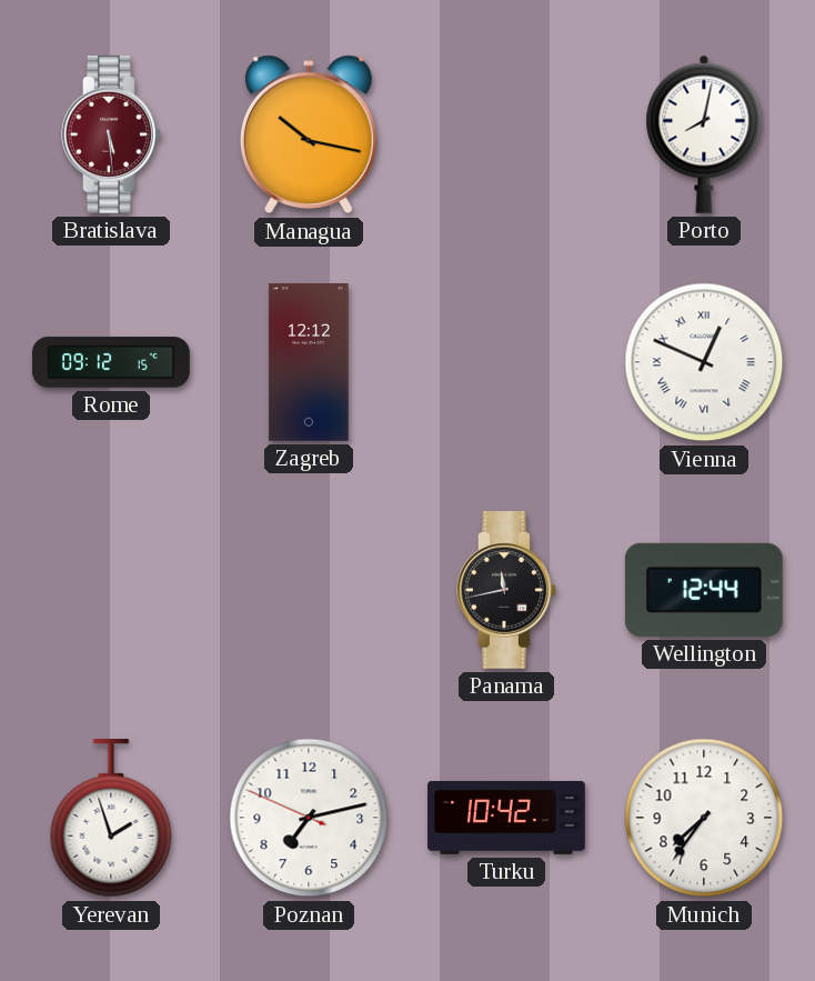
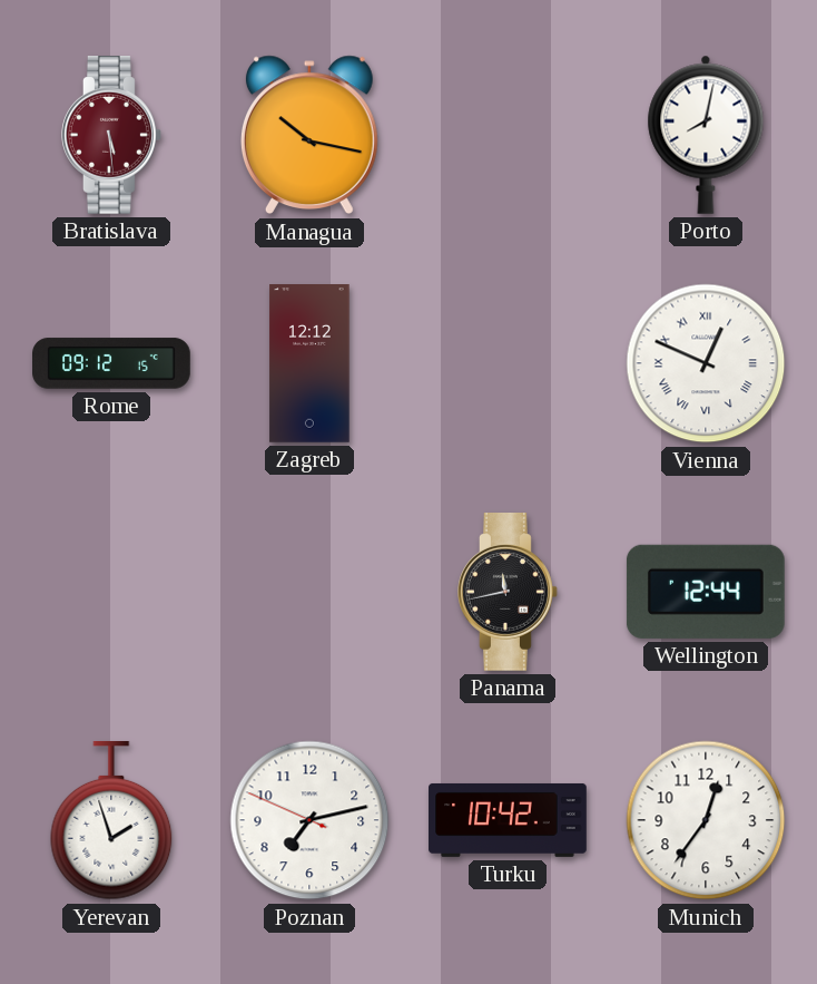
Munich: 7:36 -> 12:36
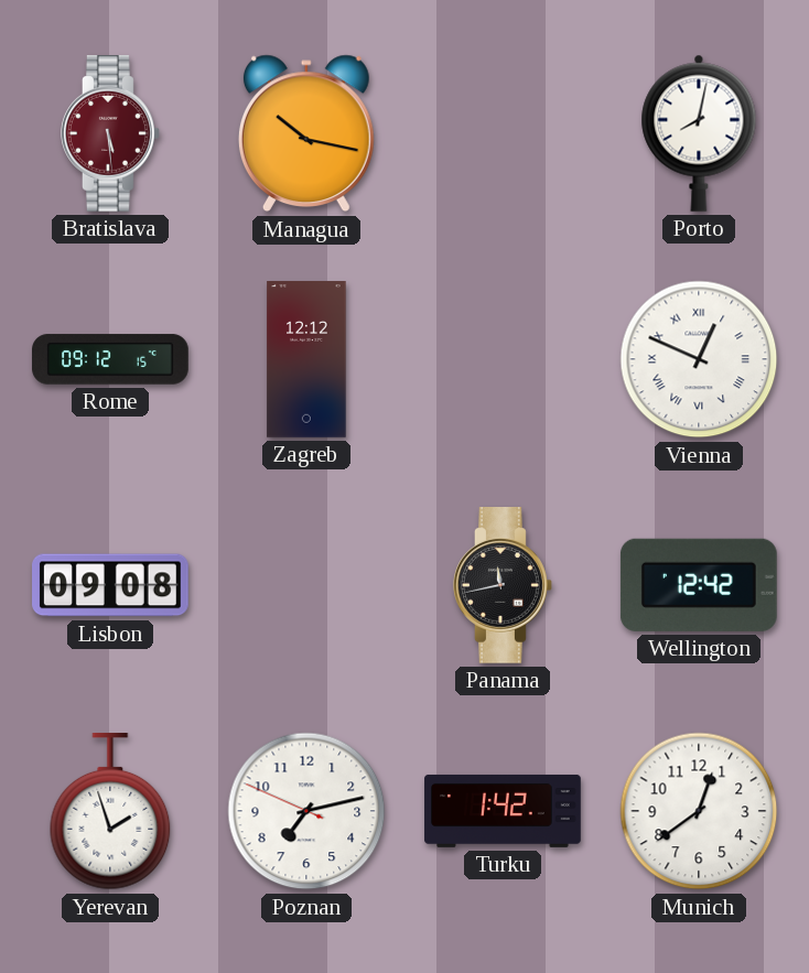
Lisbon: none -> 09:08
Wellington: 12:44 -> 12:42
Turku: 10:42 -> 1:42
Munich: 12:36 -> 12:39
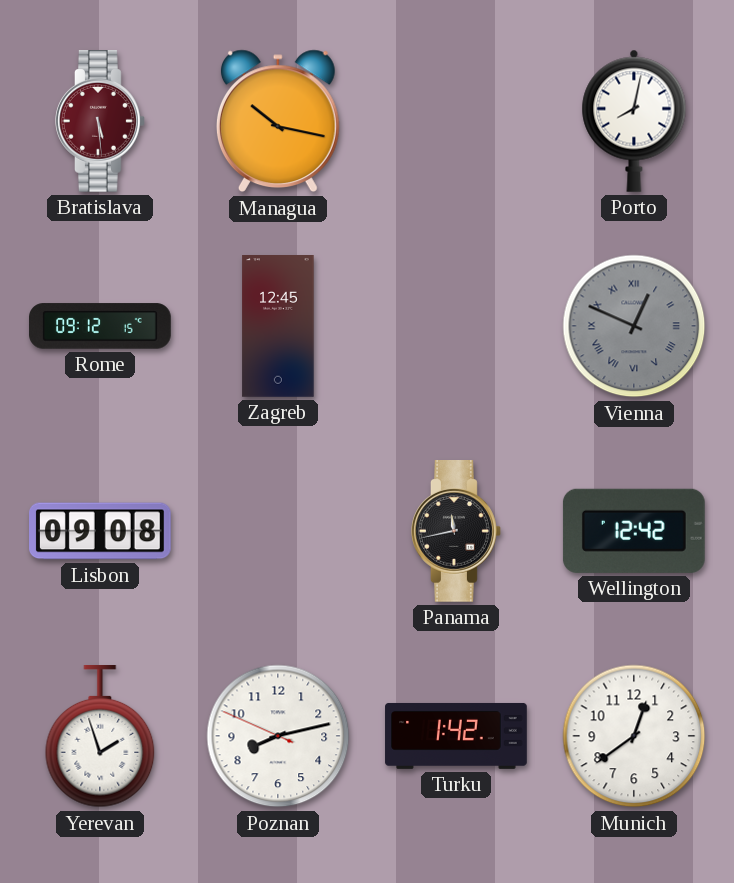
Zagreb: 12:12 -> 12:45
Vienna dial: white -> grey
Poznan: 7:12 -> 8:12
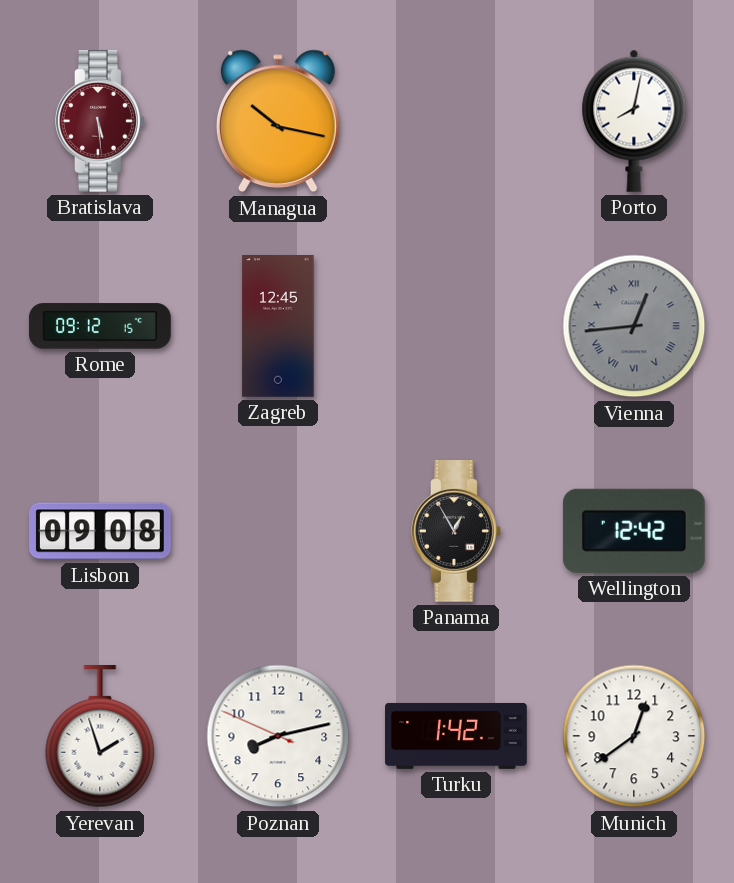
Vienna: 12:49 -> 12:44
Panama: 11:43 -> 12:55
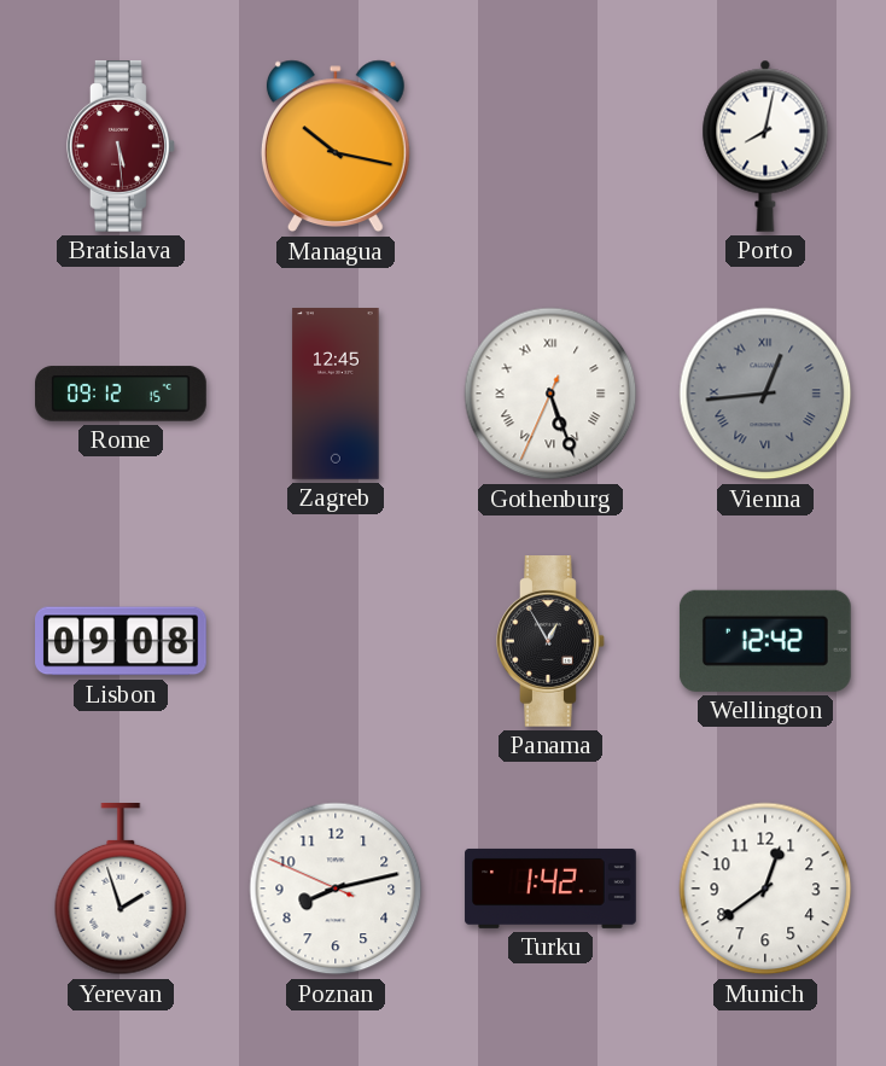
Gothenburg: none -> 5:26
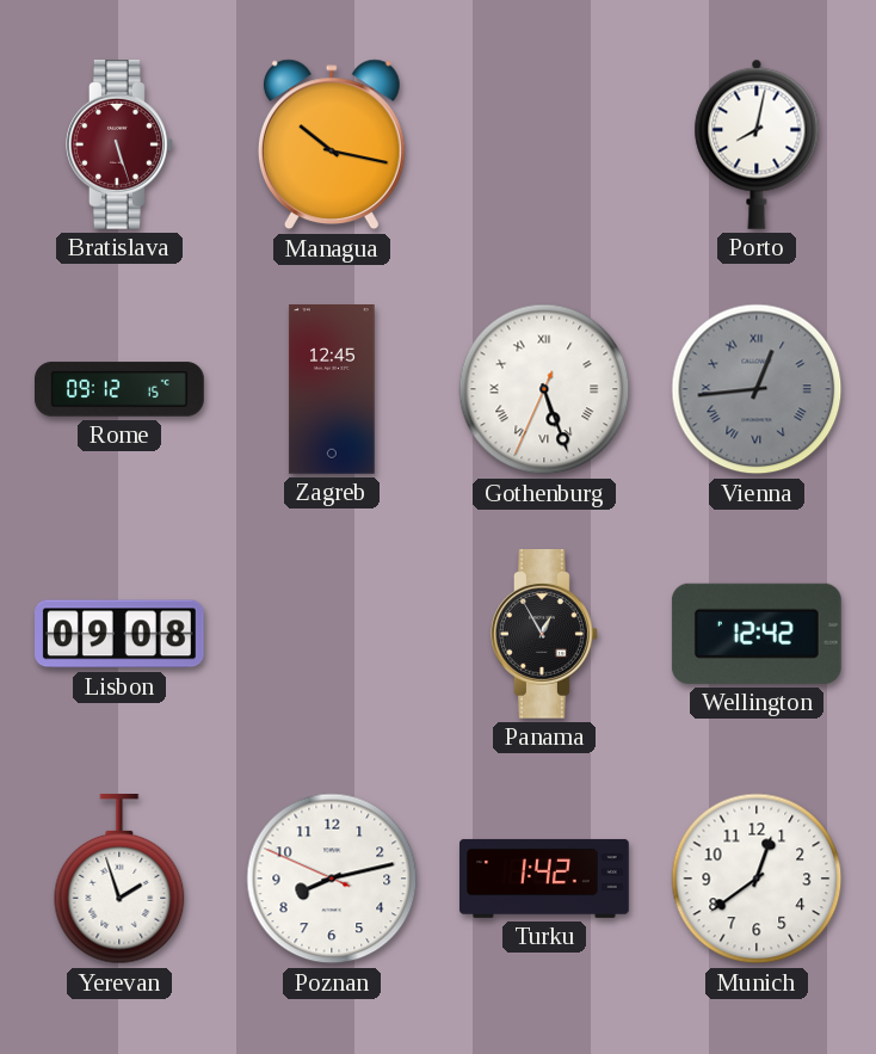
Bratislava: 5:29 -> 5:27
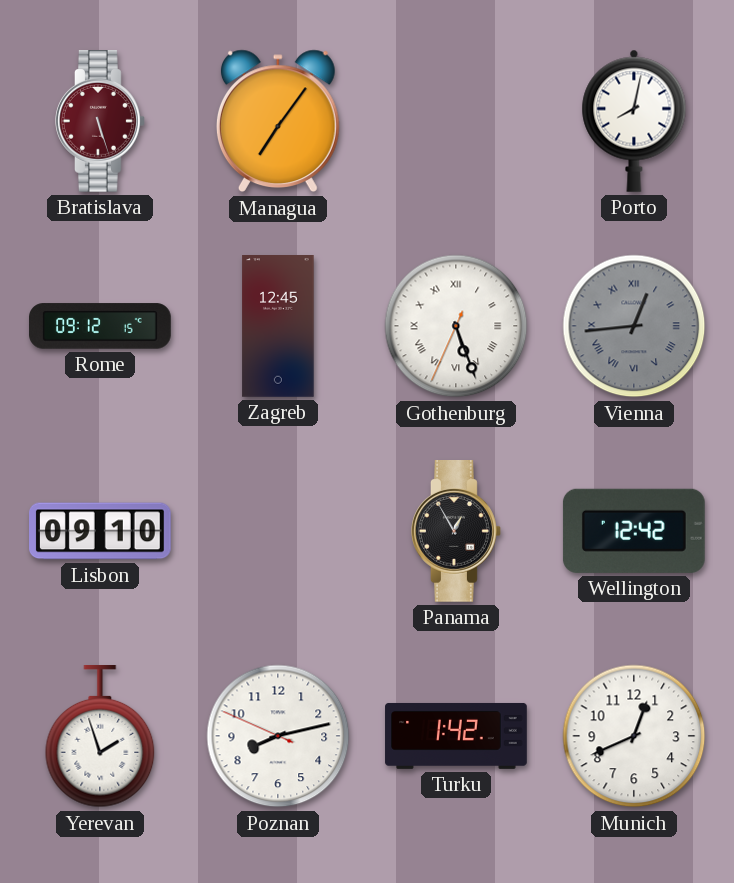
Managua: 10:17 -> 7:06
Lisbon: 09:08 -> 09:10
Munich: 12:39 -> 12:41
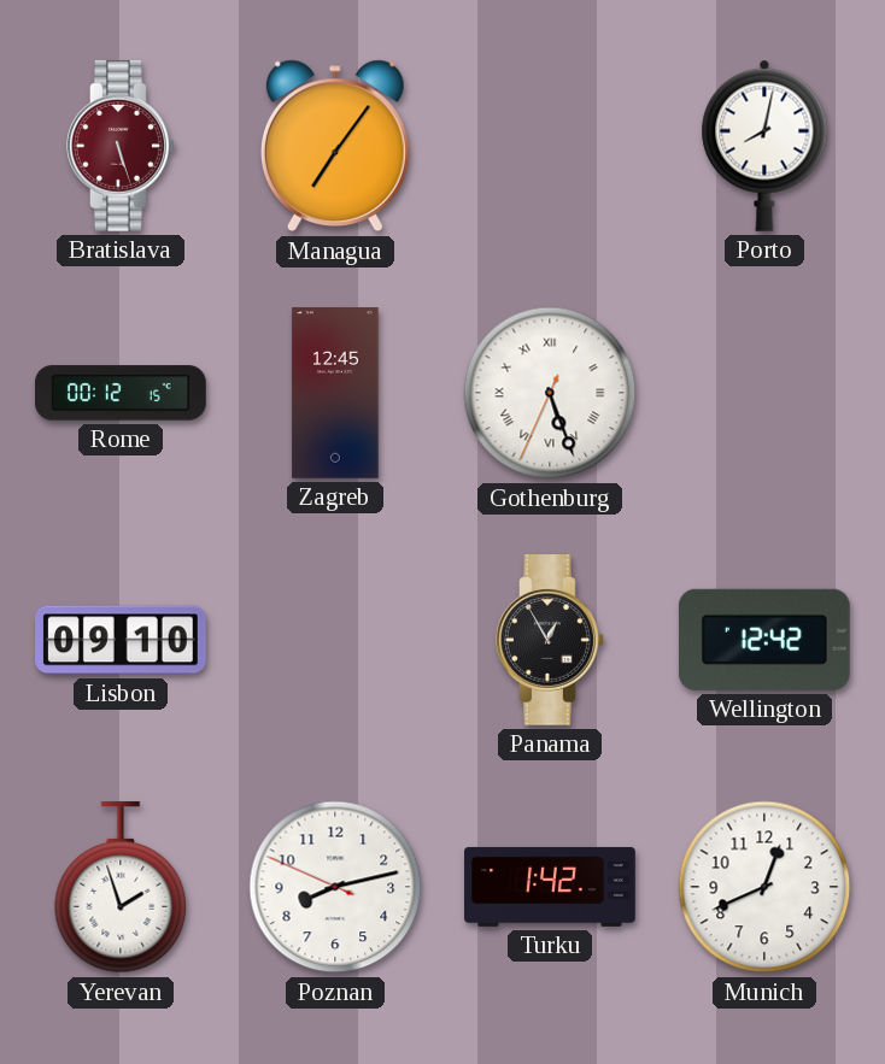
Rome: 09:12 -> 00:12
Vienna: 12:44 -> none
